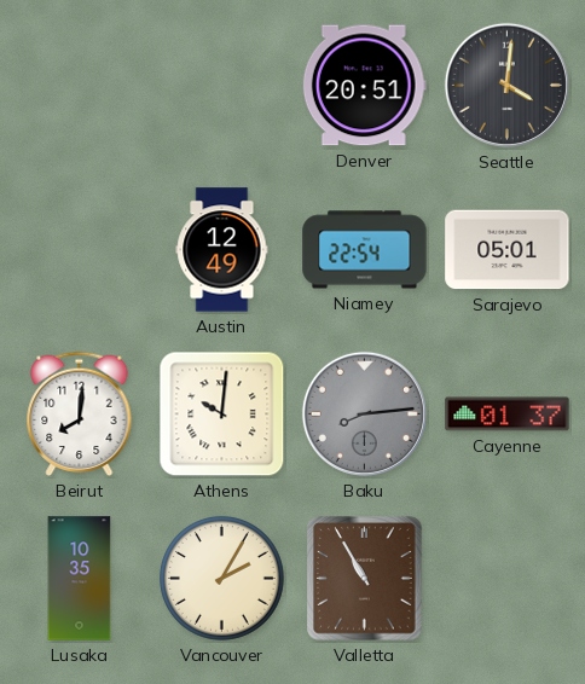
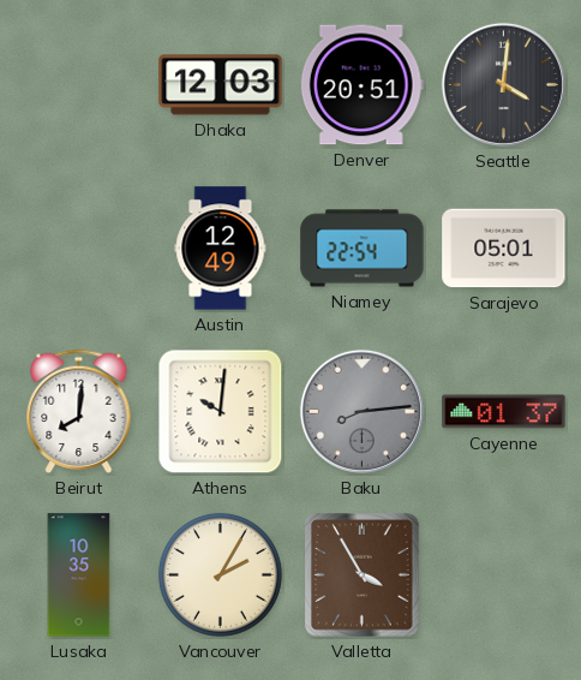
Dhaka: none -> 12:03
Valletta: 10:55 -> 3:55
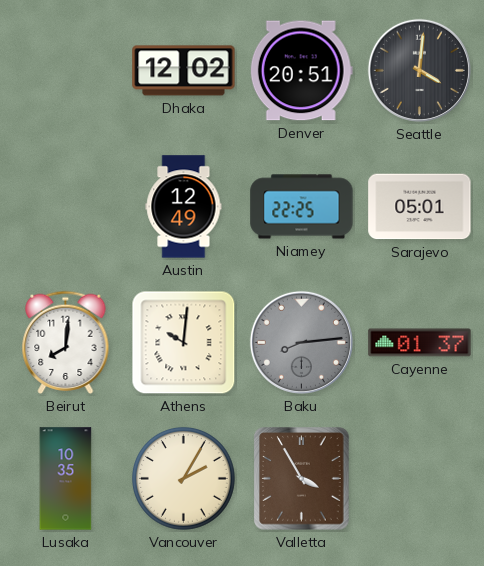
Dhaka: 12:03 -> 12:02
Niamey: 22:54 -> 22:25
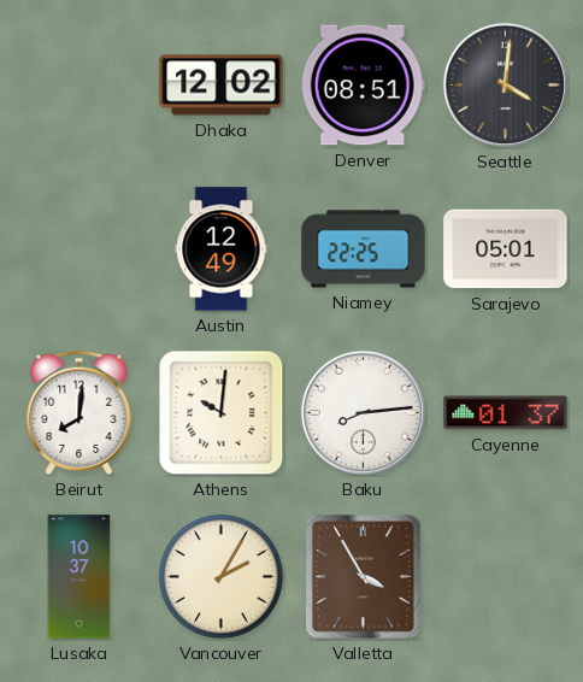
Denver: 20:51 -> 08:51
Baku dial: grey -> white
Lusaka: 10:35 -> 10:37
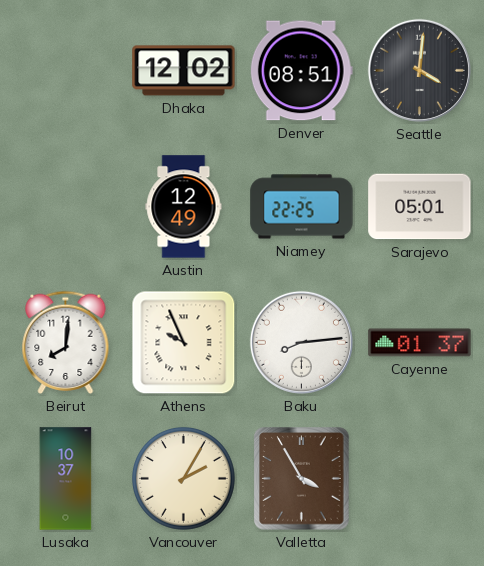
Athens: 10:01 -> 9:56
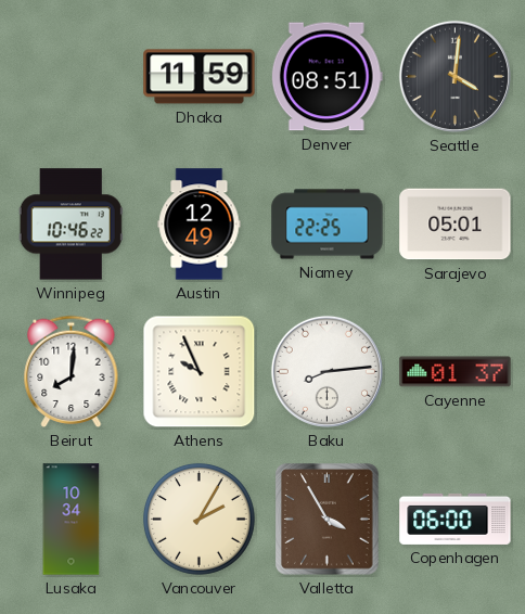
Dhaka: 12:02 -> 11:59
Winnipeg: none -> 10:46
Lusaka: 10:37 -> 10:34
Copenhagen: none -> 06:00
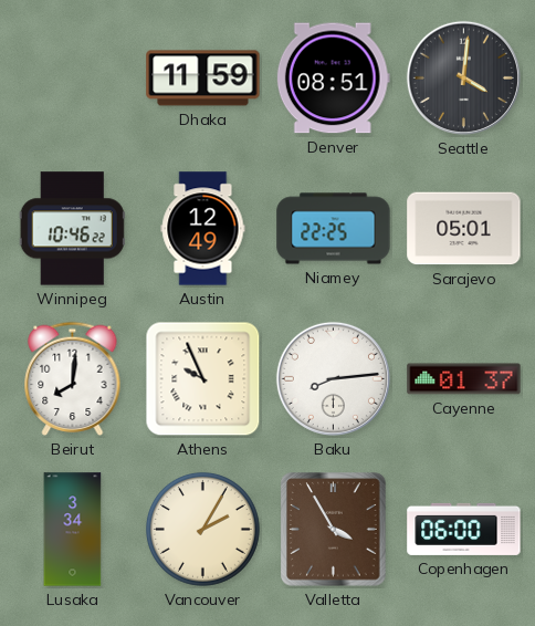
Lusaka: 10:34 -> 3:34
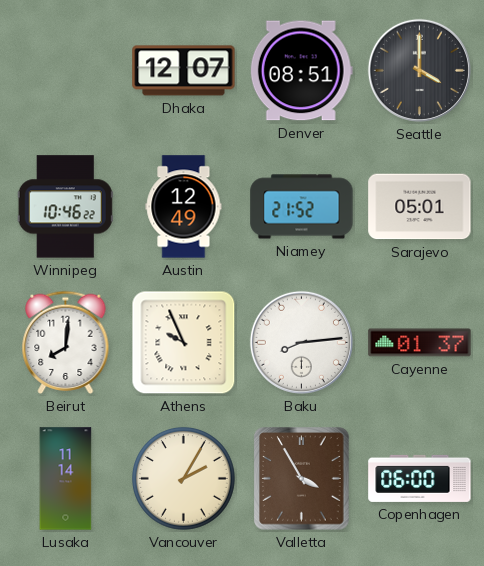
Dhaka: 11:59 -> 12:07
Seattle: 4:01 -> 4:00
Niamey: 22:25 -> 21:52
Lusaka: 3:34 -> 11:14
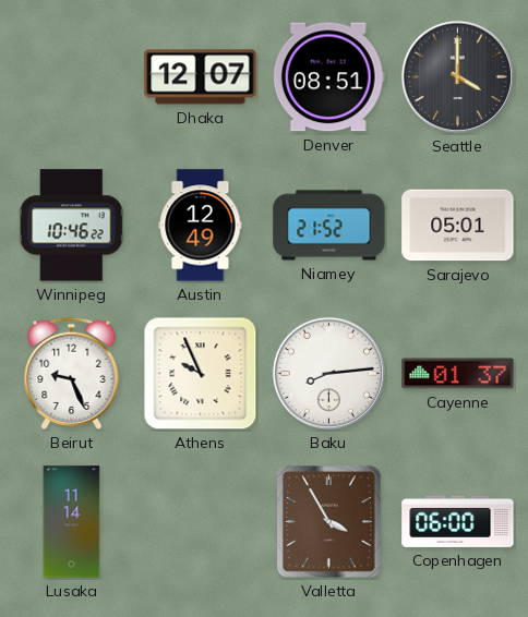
Beirut: 8:01 -> 9:26
Vancouver: 2:05 -> none
